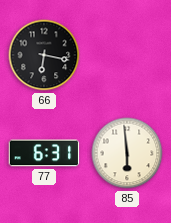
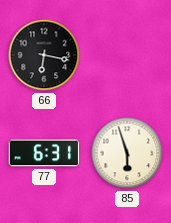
85: 5:59 -> 5:57
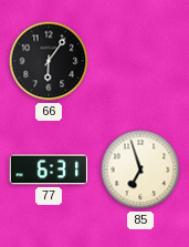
66: 6:17 -> 6:06
85: 5:57 -> 6:57
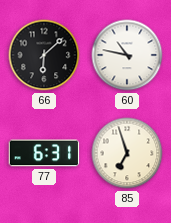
66: 6:06 -> 6:08
60: none -> 10:47
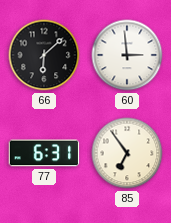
60: 10:47 -> 2:59
85: 6:57 -> 6:54
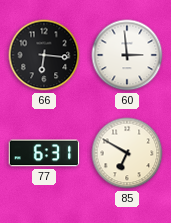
66: 6:08 -> 6:16
85: 6:54 -> 6:50
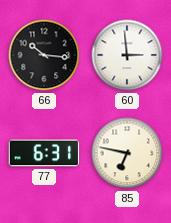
66: 6:16 -> 10:16
85: 6:50 -> 6:47
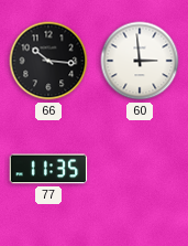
77: 6:31 -> 11:35
85: 6:47 -> none
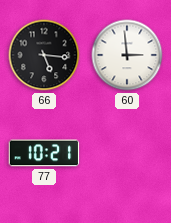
66: 10:16 -> 5:16
77: 11:35 -> 10:21
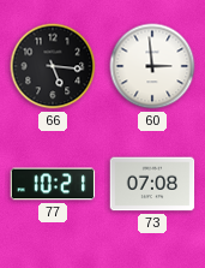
73: none -> 07:08
